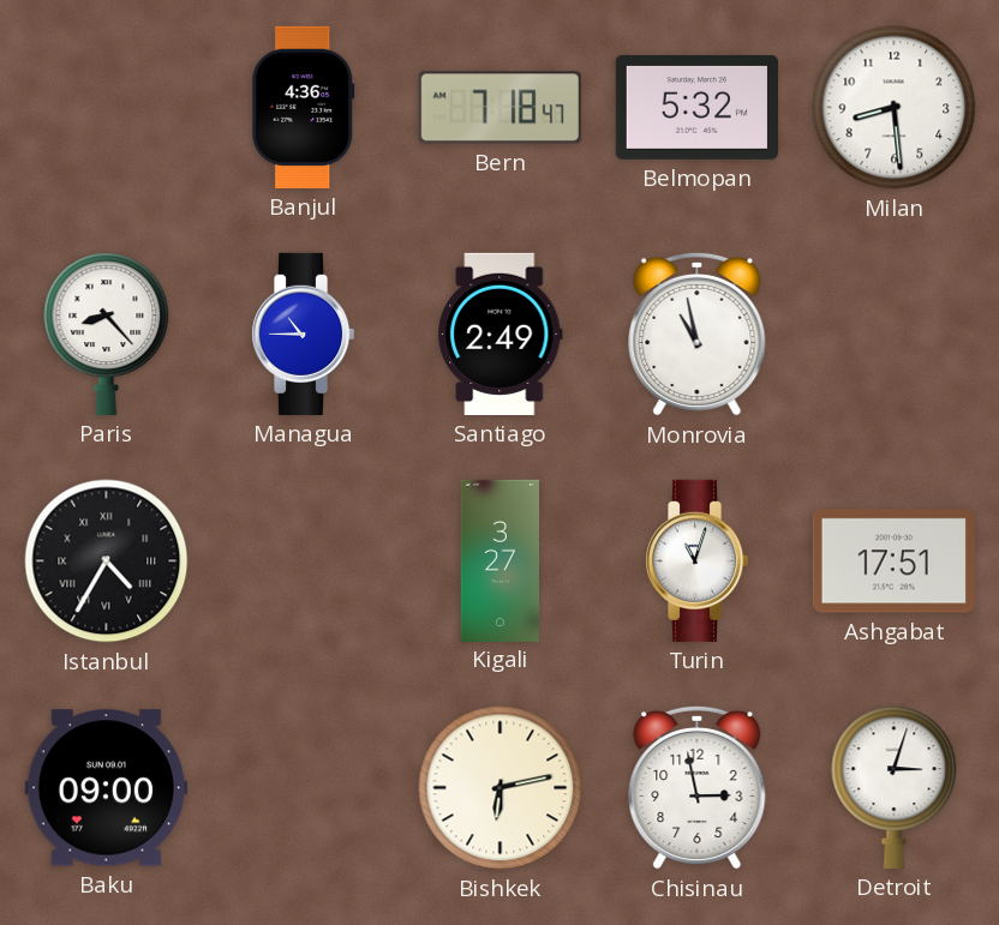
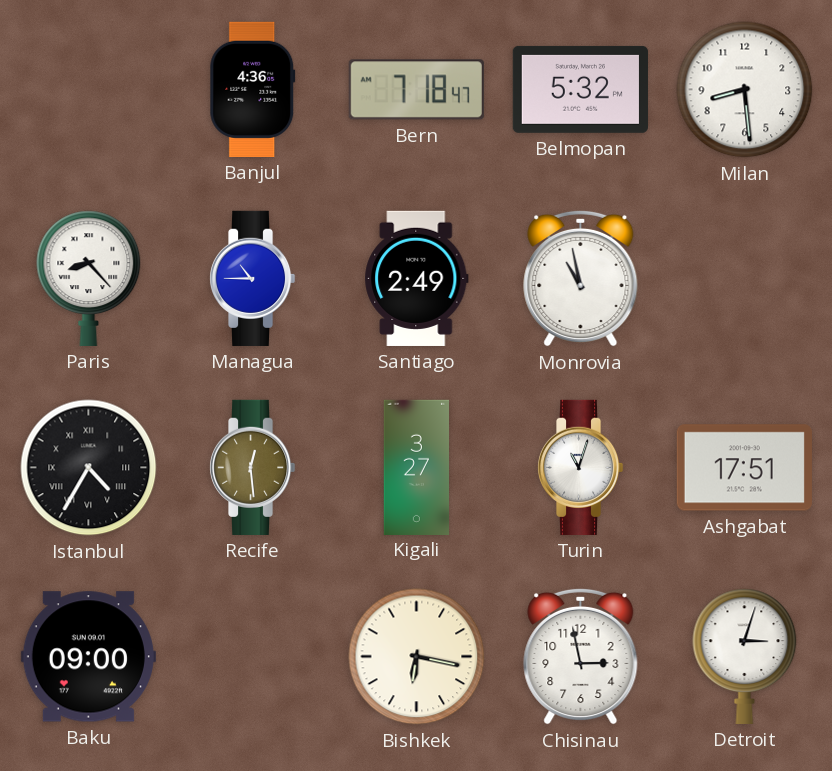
Recife: none -> 12:29
Bishkek: 6:13 -> 6:17
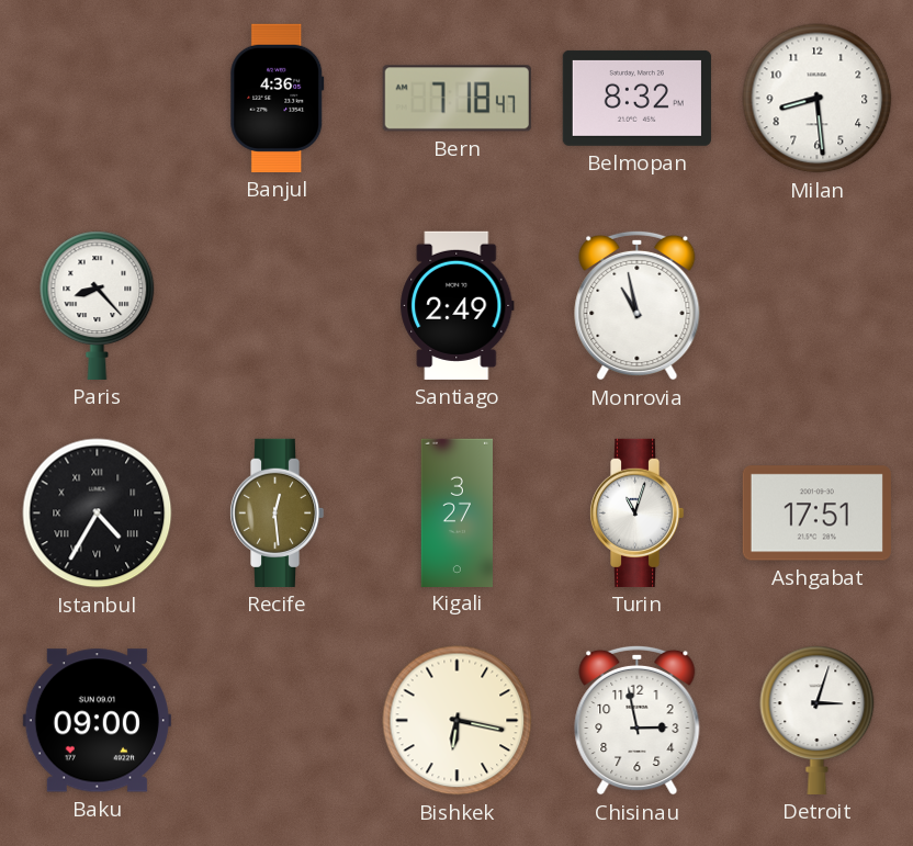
Belmopan: 5:32 -> 8:32
Managua: 10:45 -> none
